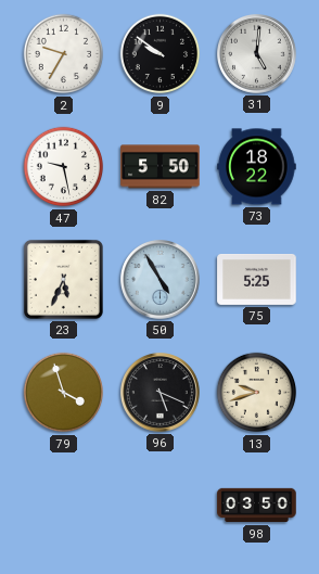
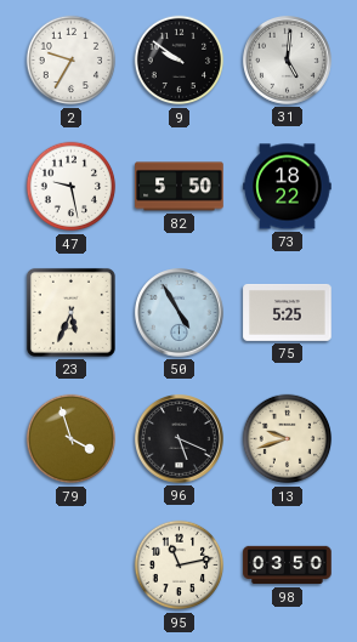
95: none -> 11:13
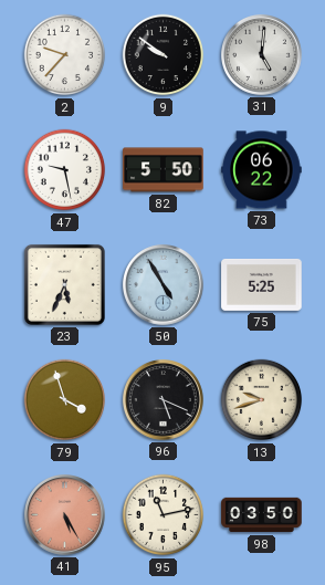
2: 9:35 -> 9:37
73: 18:22 -> 06:22
41: none -> 5:25
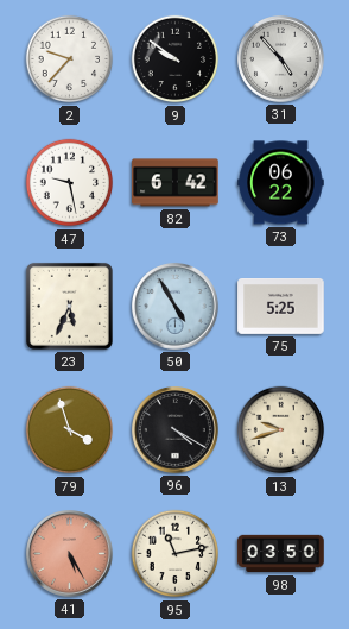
31: 5:01 -> 4:53
82: 5:50 -> 6:42
96: 5:19 -> 4:20
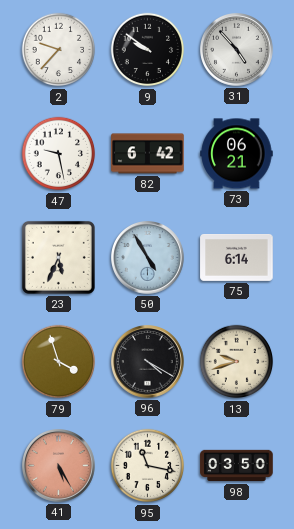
73: 06:22 -> 06:21
75: 5:25 -> 6:14
95: 11:13 -> 11:17
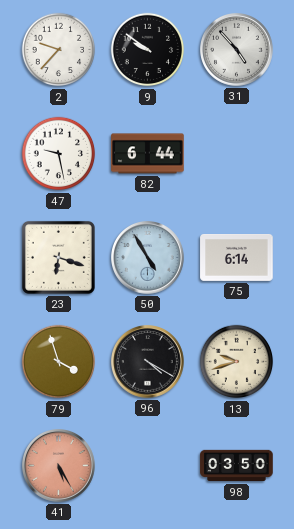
82: 6:42 -> 6:44
73: 06:21 -> none
23: 5:34 -> 6:18
95: 11:17 -> none
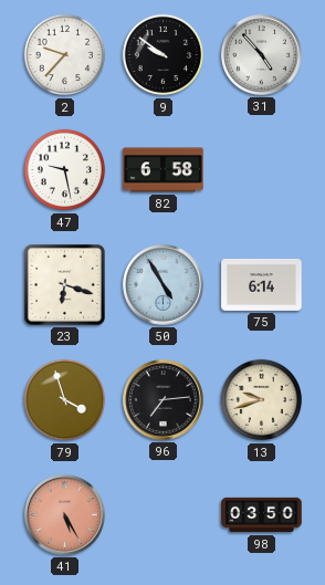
82: 6:44 -> 6:58
96: 4:20 -> 7:14
